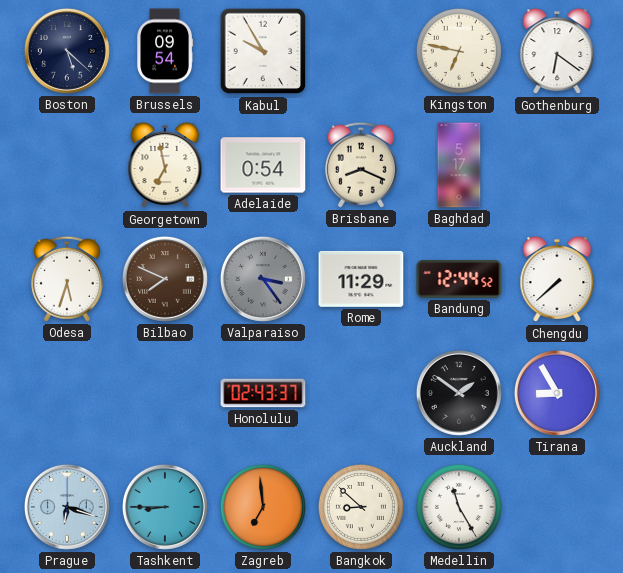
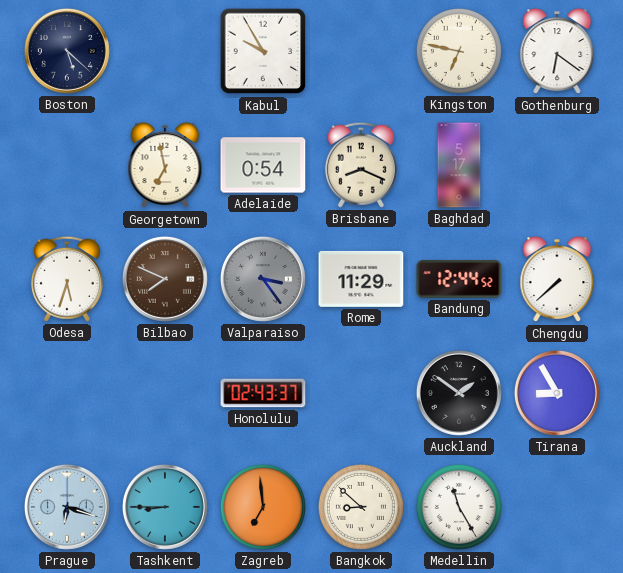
Brussels: 09:54 -> none
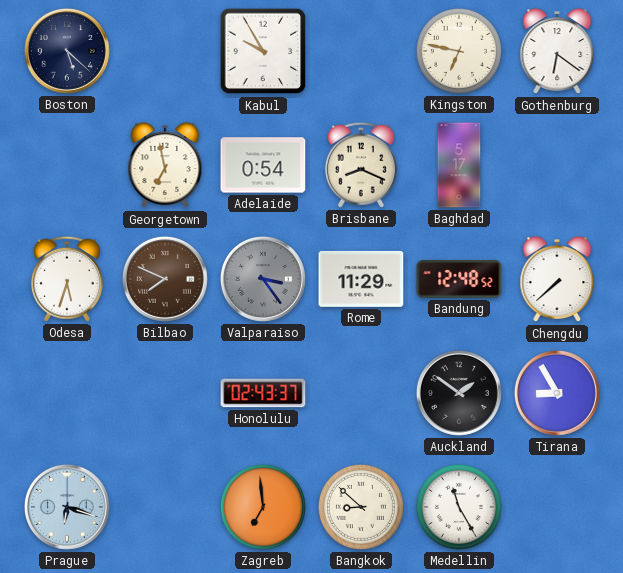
Bandung: 12:44 -> 12:48
Tashkent: 8:45 -> none
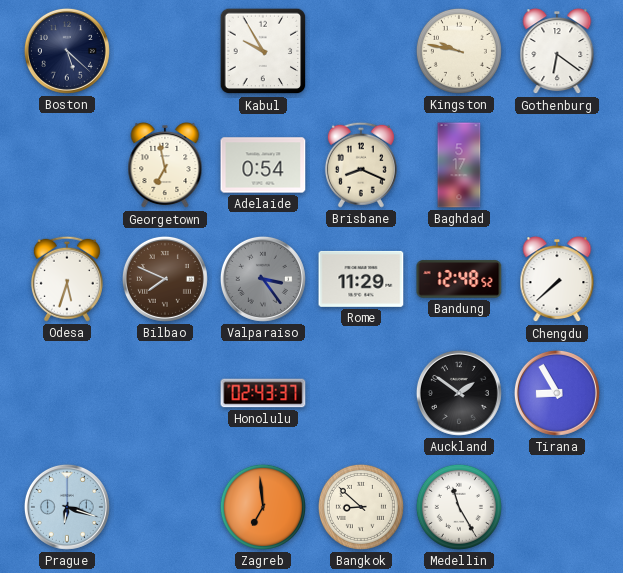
Kingston: 6:47 -> 9:47
